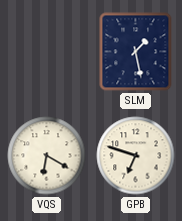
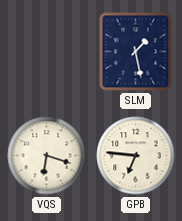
VQS: 6:20 -> 6:18
GPB: 6:48 -> 6:46
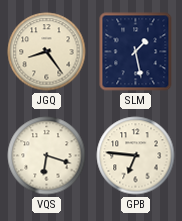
JGQ: none -> 8:24
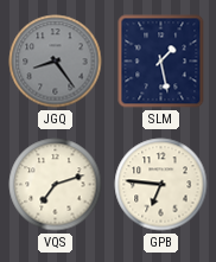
JGQ dial: cream -> grey
VQS: 6:18 -> 7:12
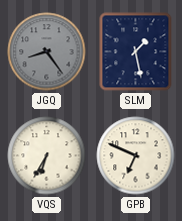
VQS: 7:12 -> 6:35
GPB: 6:46 -> 6:49
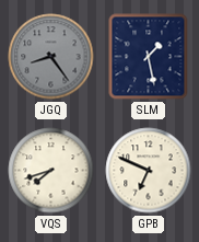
VQS: 6:35 -> 7:42
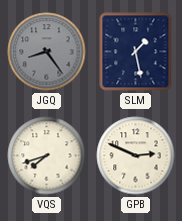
GPB: 6:49 -> 2:49
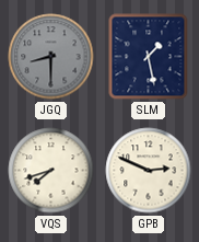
JGQ: 8:24 -> 8:30
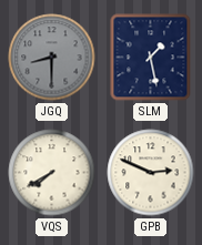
VQS: 7:42 -> 7:40
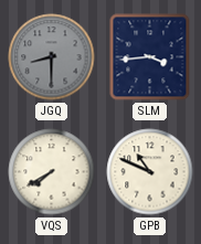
SLM: 1:28 -> 3:44
GPB: 2:49 -> 10:49
